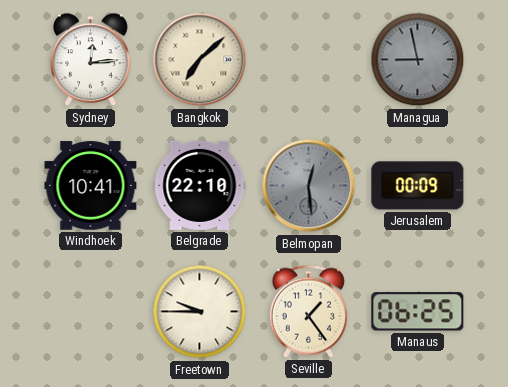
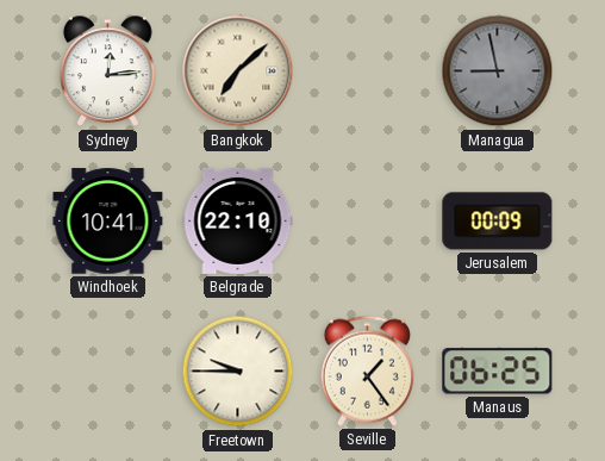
Belmopan: 12:29 -> none
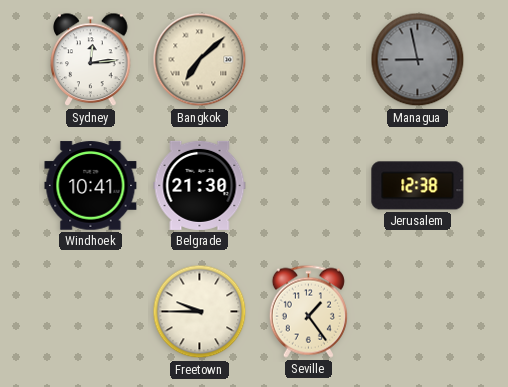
Belgrade: 22:10 -> 21:30
Jerusalem: 00:09 -> 12:38
Manaus: 06:25 -> none
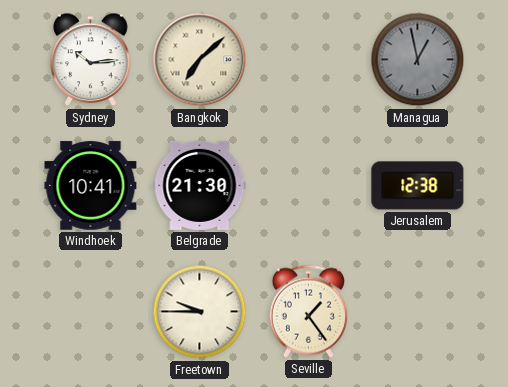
Sydney: 12:14 -> 10:14
Managua: 8:58 -> 12:58
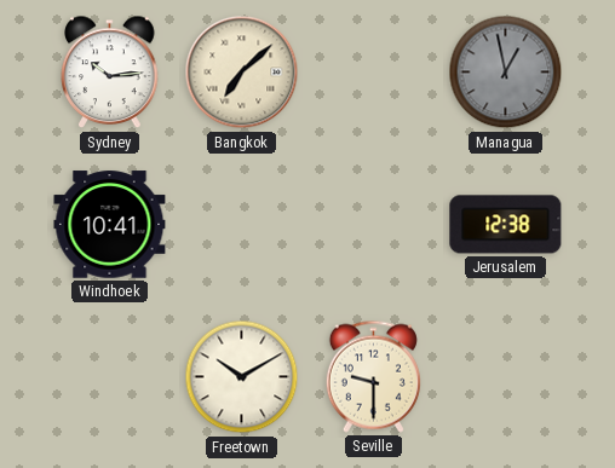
Belgrade: 21:30 -> none
Freetown: 9:45 -> 10:10
Seville: 1:24 -> 9:30
